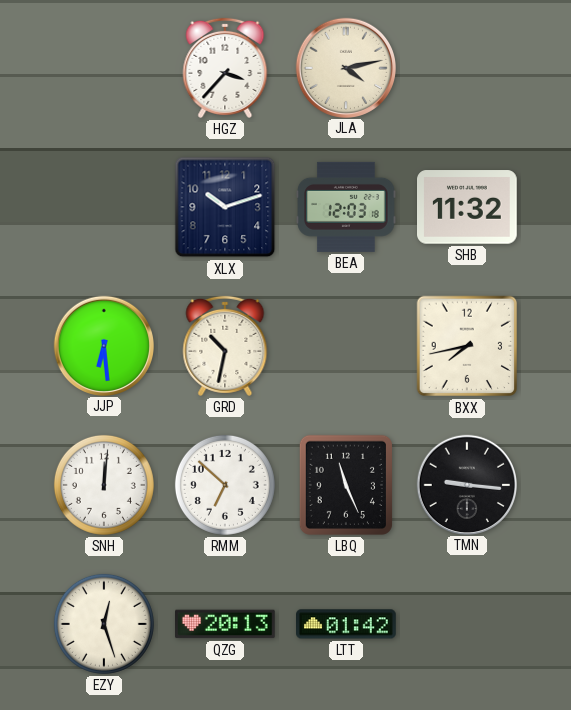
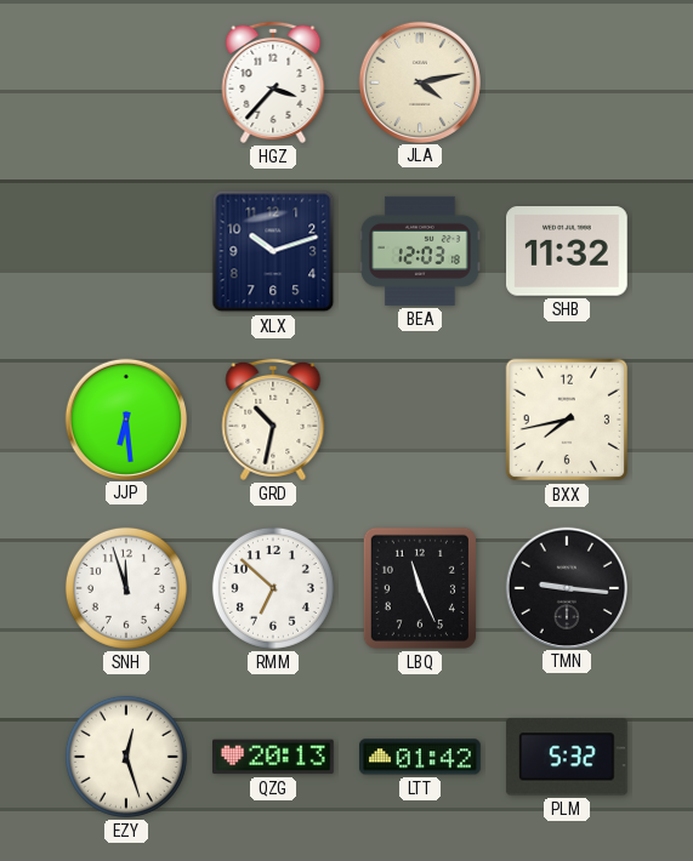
SNH: 12:01 -> 11:57
PLM: none -> 5:32
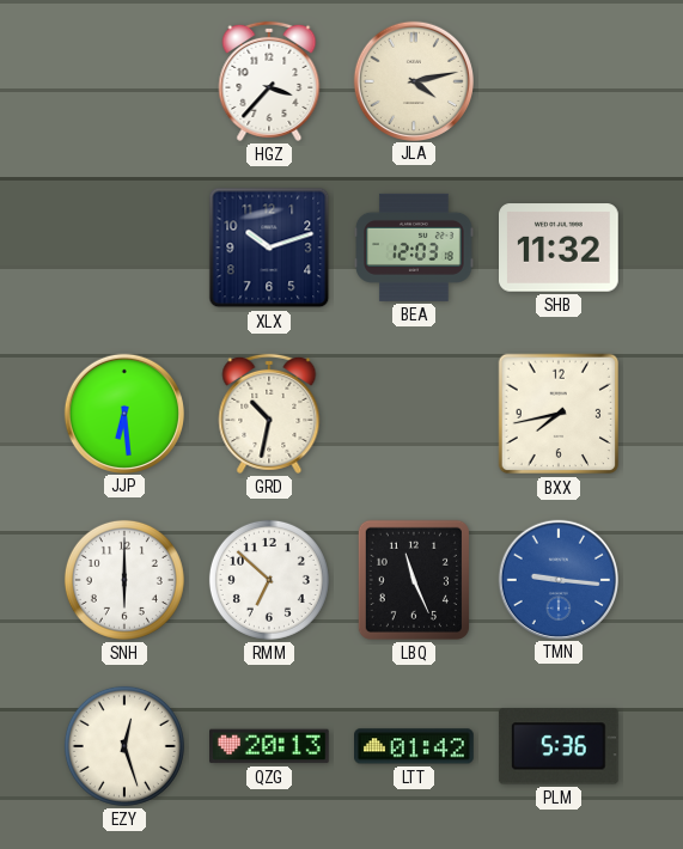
SNH: 11:57 -> 6:00
TMN dial: black -> blue
PLM: 5:32 -> 5:36
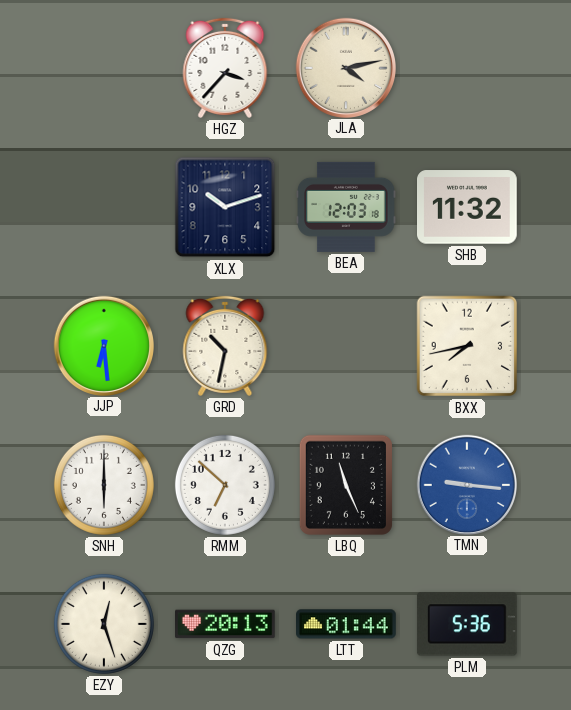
LTT: 01:42 -> 01:44
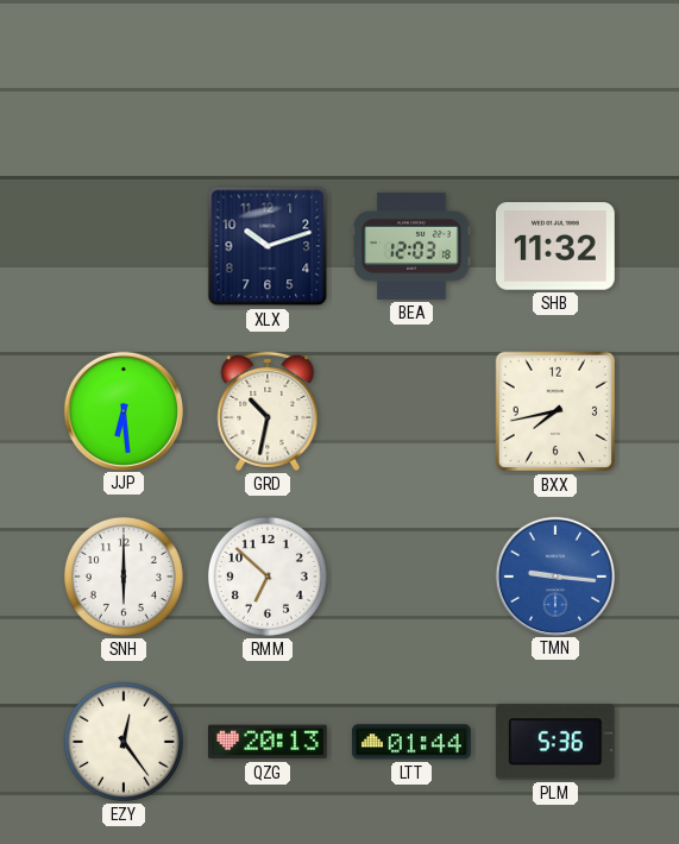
HGZ: 3:37 -> none
JLA: 4:13 -> none
LBQ: 11:26 -> none
EZY: 12:27 -> 12:24
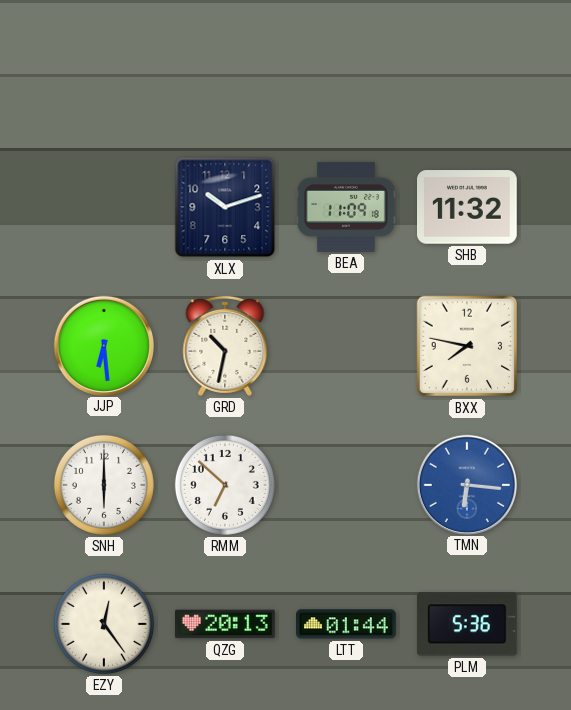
BEA: 12:03 -> 11:09
BXX: 7:43 -> 7:47
TMN: 9:16 -> 6:16
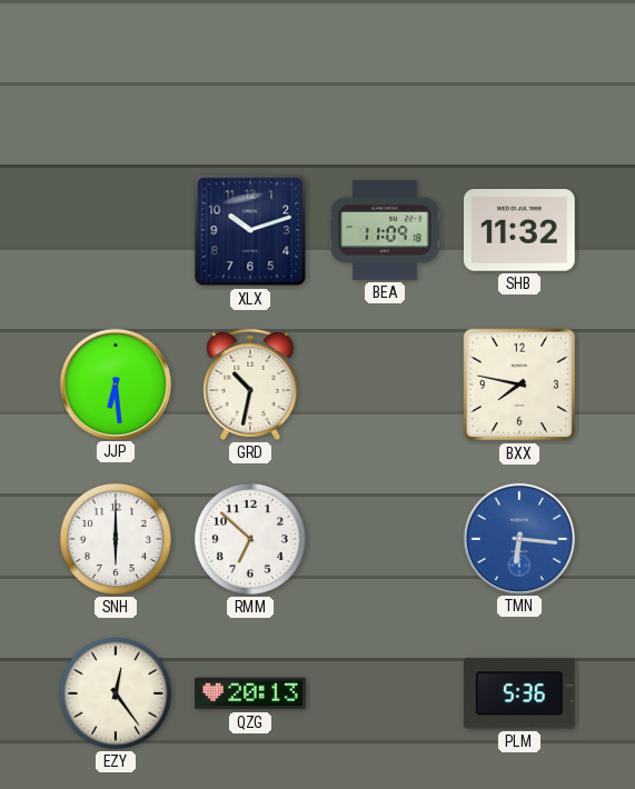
LTT: 01:44 -> none
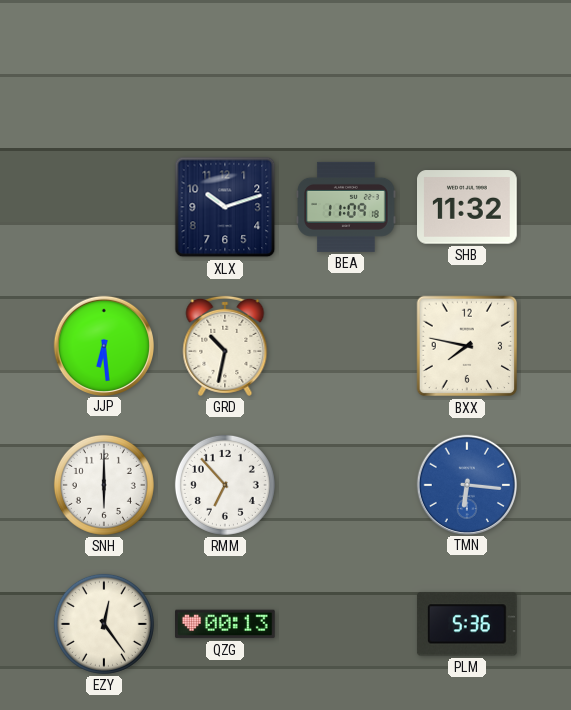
RMM: 6:52 -> 6:53
QZG: 20:13 -> 00:13
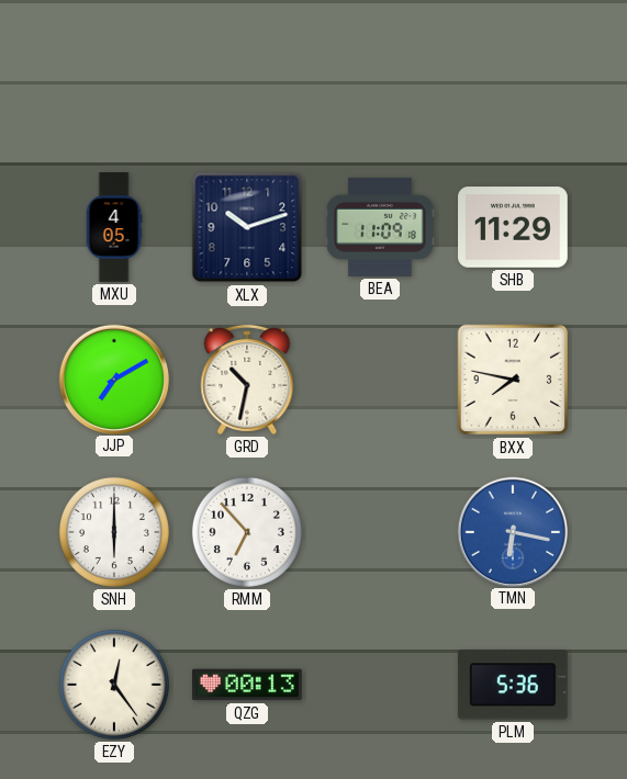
MXU: none -> 4:05
SHB: 11:32 -> 11:29
JJP: 6:29 -> 7:10
TMN: 6:16 -> 6:17
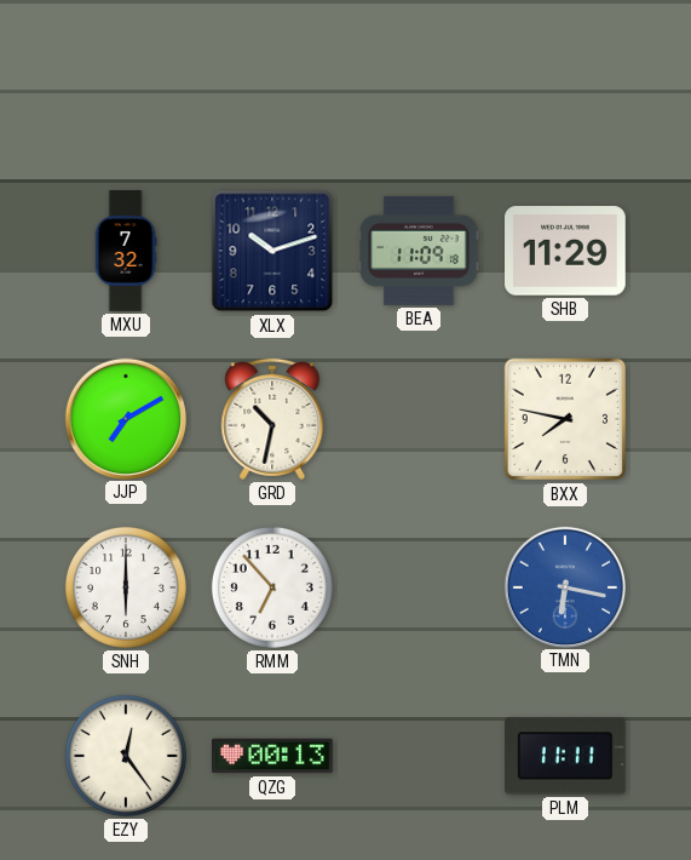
MXU: 4:05 -> 7:32
PLM: 5:36 -> 11:11
